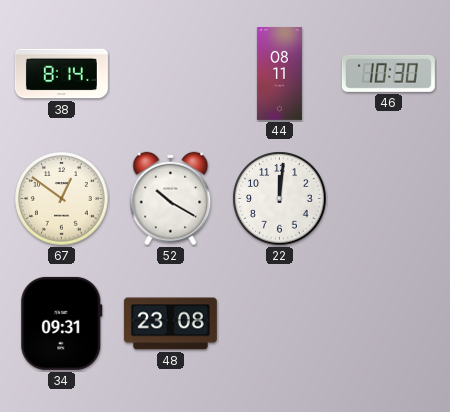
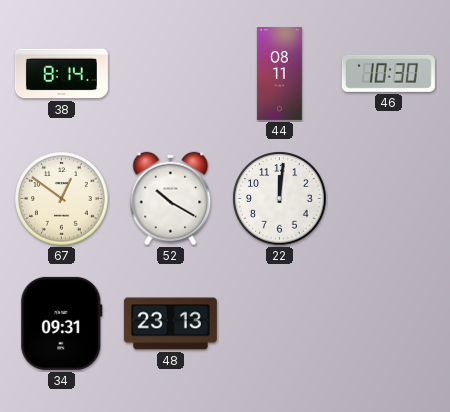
48: 23:08 -> 23:13
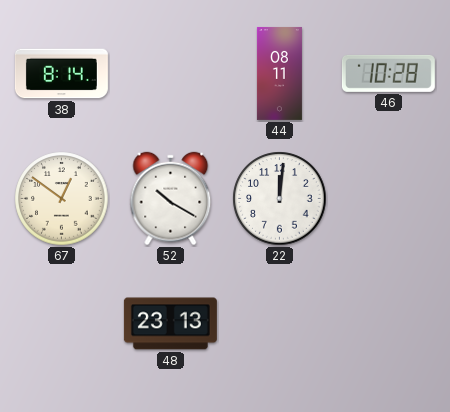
46: 10:30 -> 10:28
34: 09:31 -> none
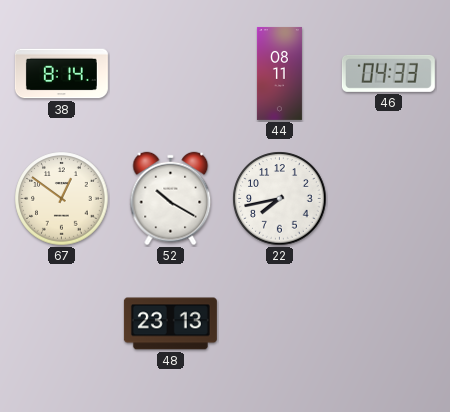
46: 10:28 -> 04:33
22: 12:01 -> 7:43
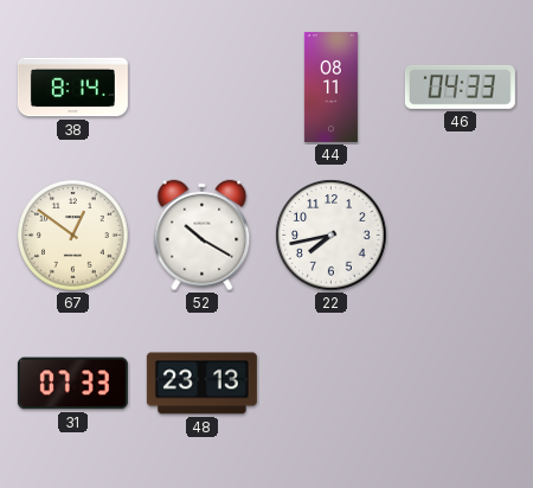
31: none -> 07:33
